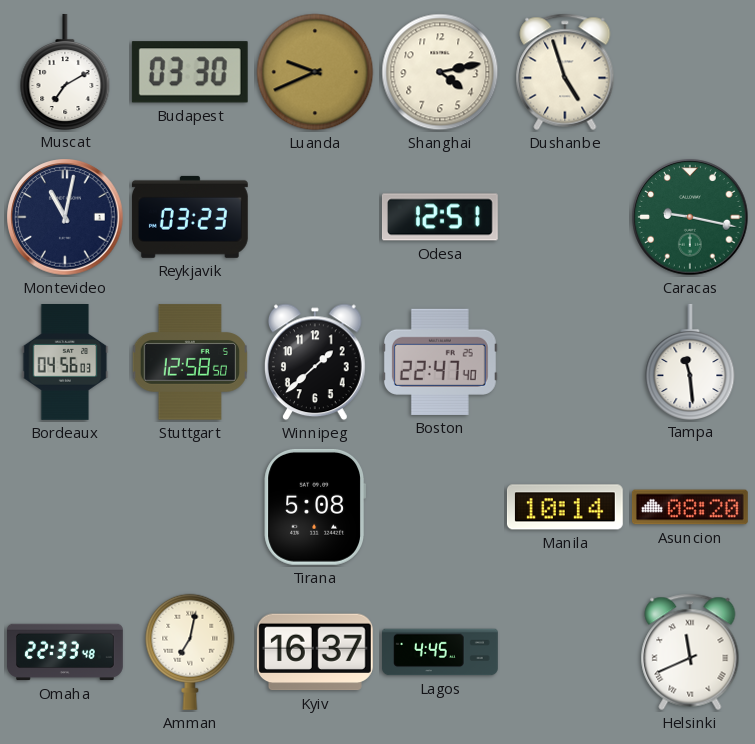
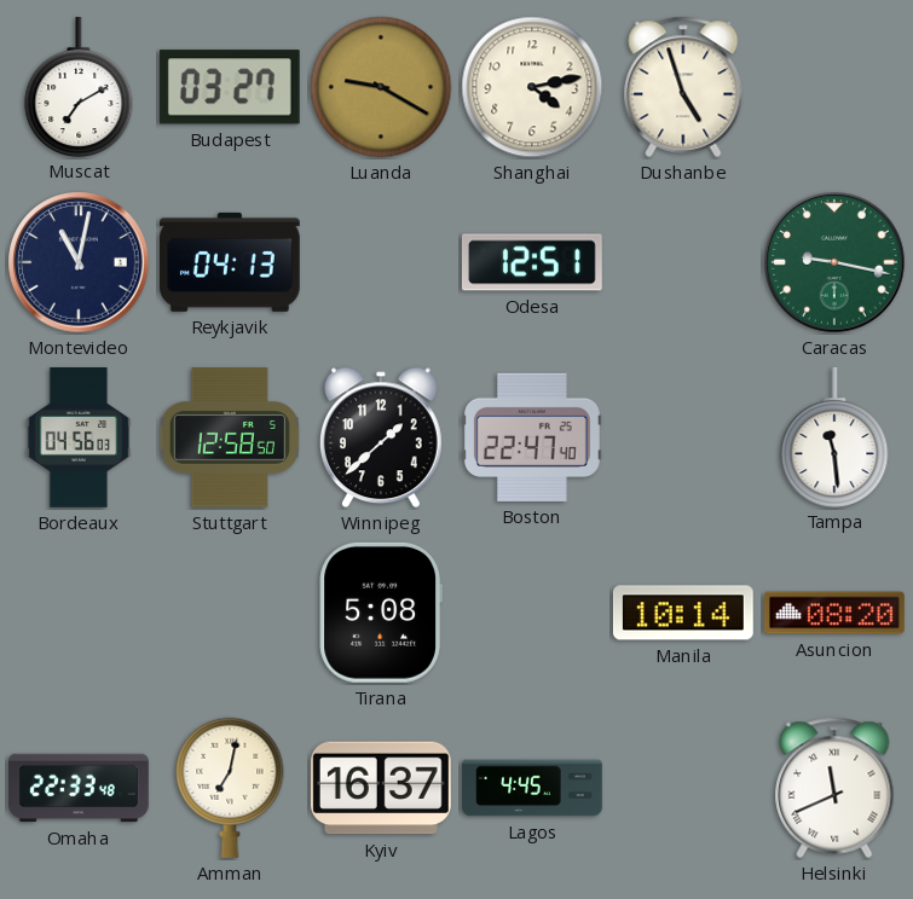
Budapest: 03:30 -> 03:27
Luanda: 9:41 -> 9:20
Reykjavik: 03:23 -> 04:13
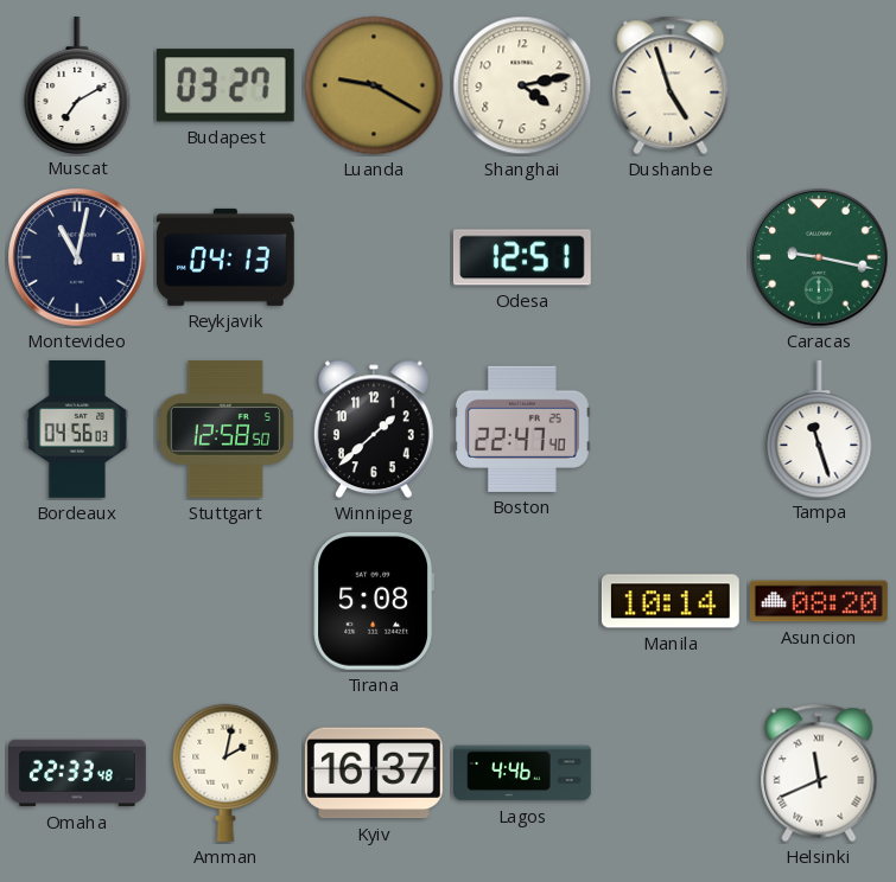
Tampa: 11:29 -> 11:27
Amman: 7:02 -> 2:02
Lagos: 4:45 -> 4:46
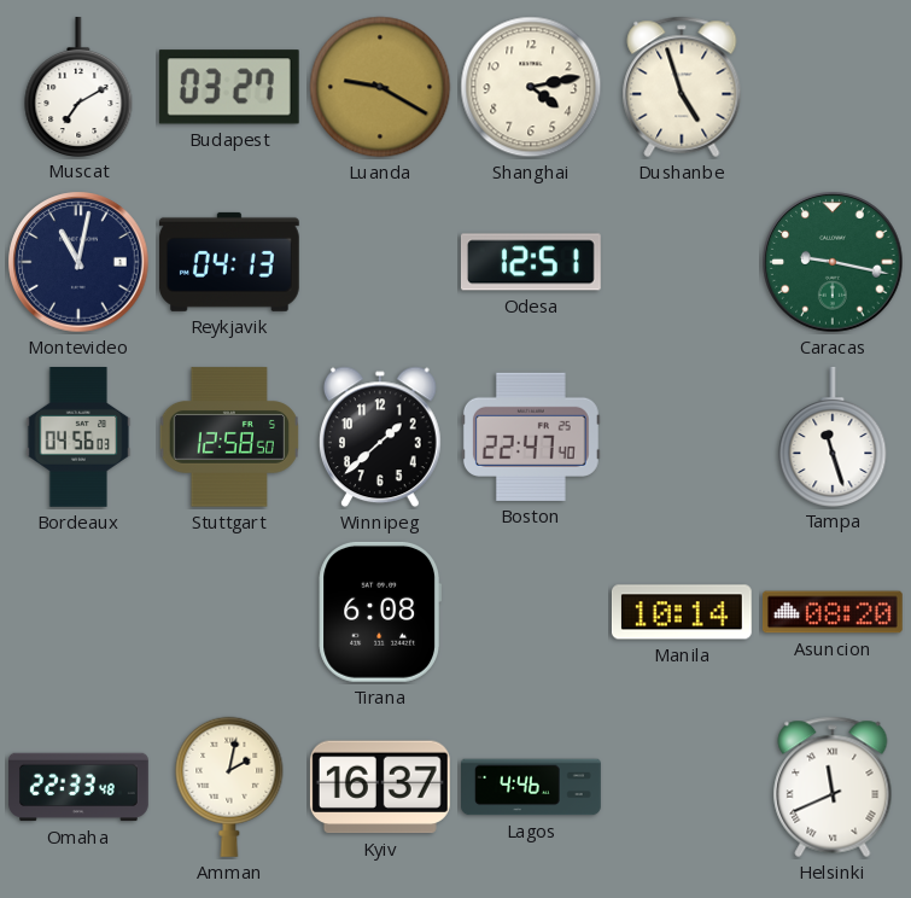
Tirana: 5:08 -> 6:08
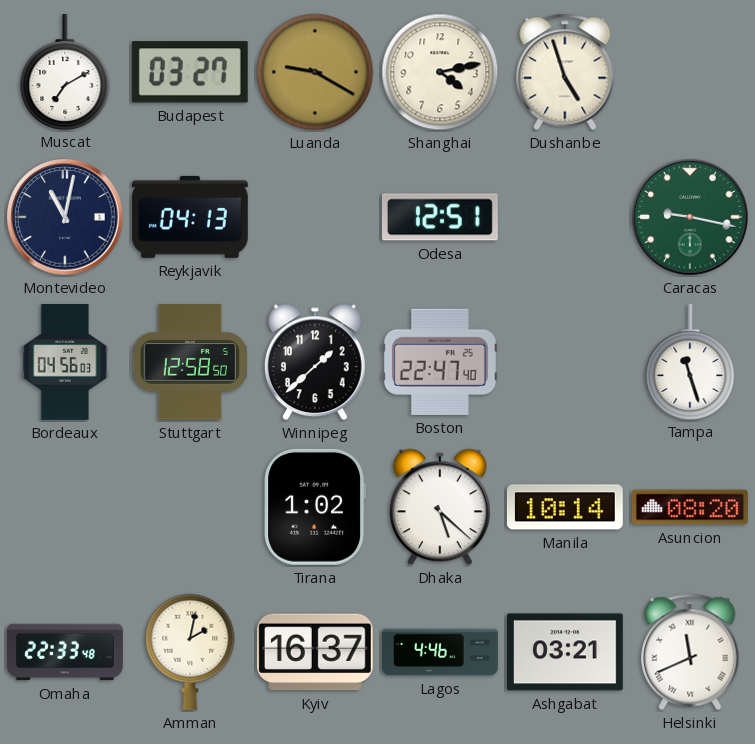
Tirana: 6:08 -> 1:02
Dhaka: none -> 5:22
Ashgabat: none -> 03:21
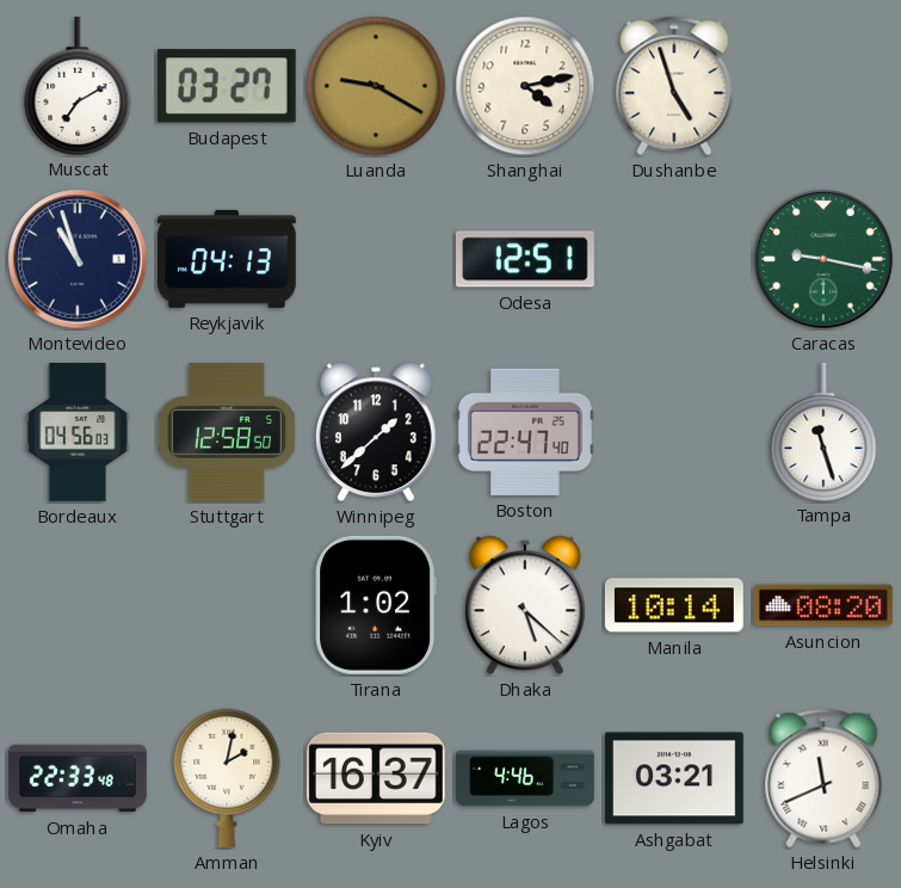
Montevideo: 11:02 -> 10:57
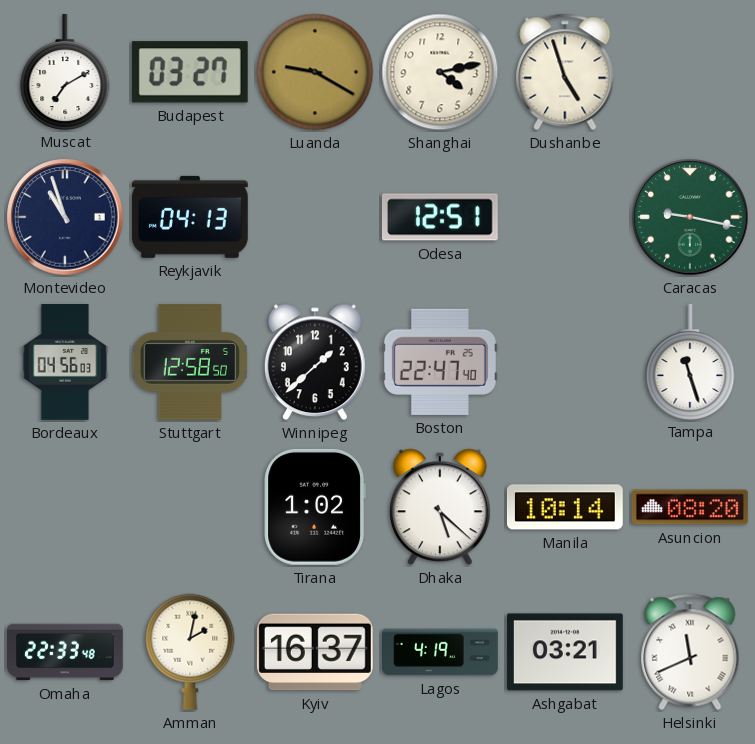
Lagos: 4:46 -> 4:19
